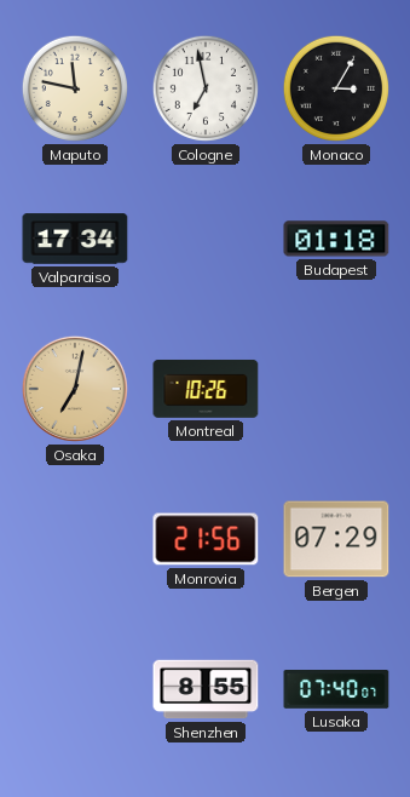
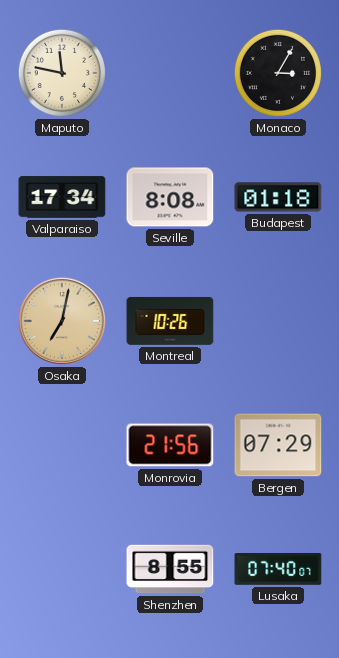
Cologne: 6:58 -> none
Seville: none -> 8:08
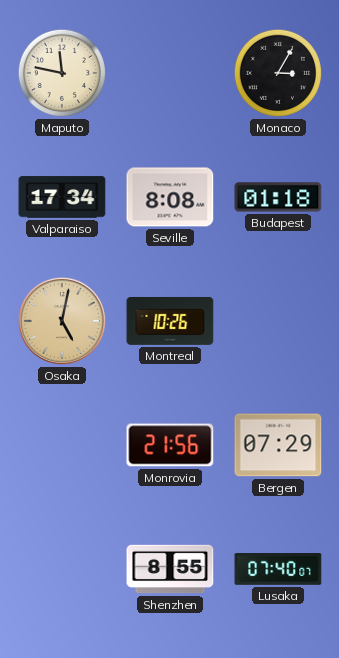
Osaka: 7:02 -> 5:02
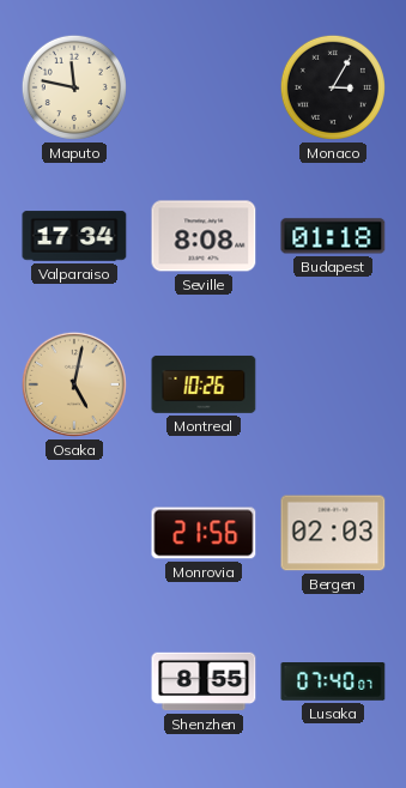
Bergen: 07:29 -> 02:03
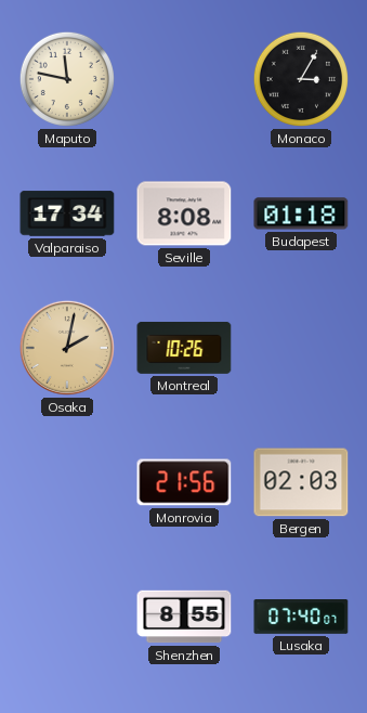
Osaka: 5:02 -> 2:02
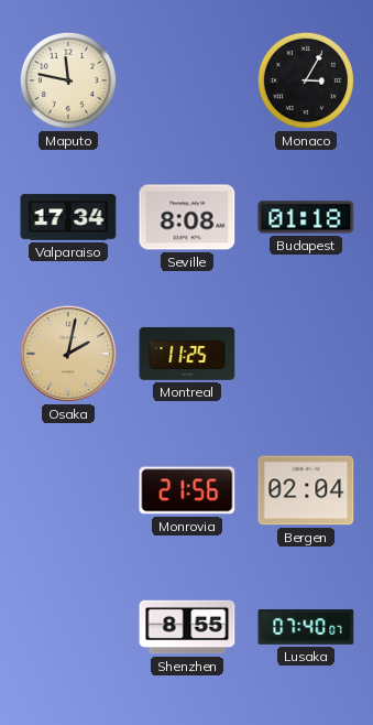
Montreal: 10:26 -> 11:25
Bergen: 02:03 -> 02:04
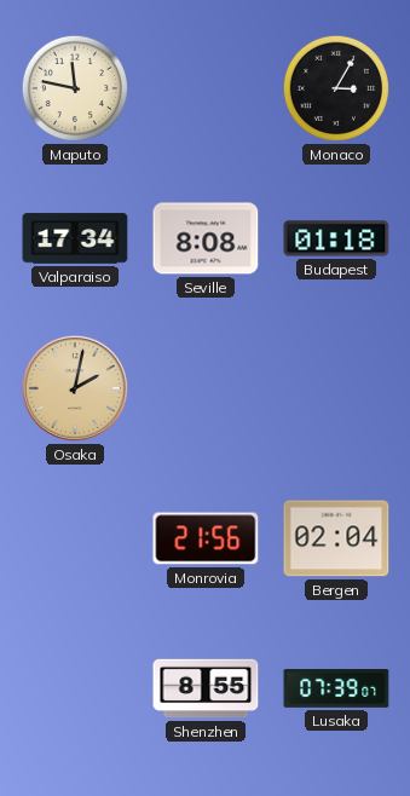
Montreal: 11:25 -> none
Lusaka: 07:40 -> 07:39
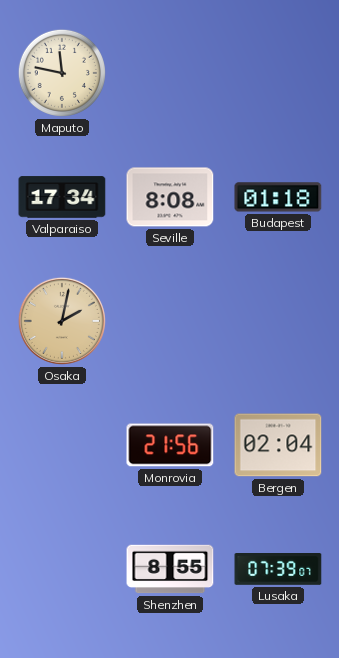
Monaco: 3:05 -> none
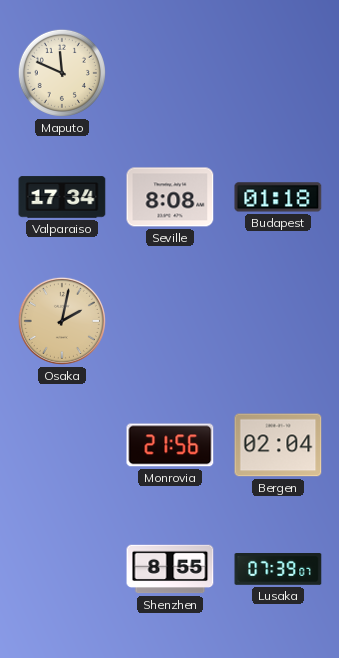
Maputo: 11:47 -> 11:49
